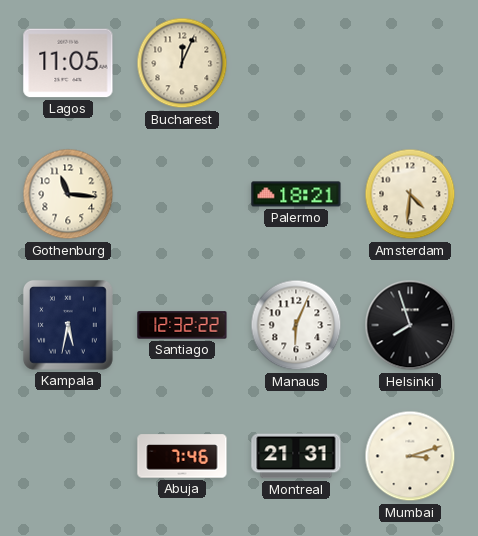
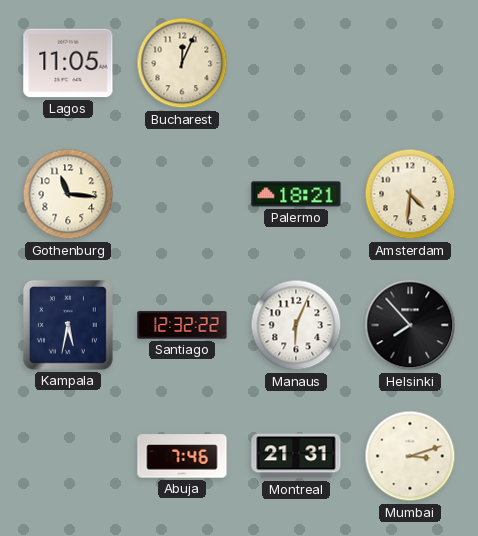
Helsinki: 7:57 -> 7:53
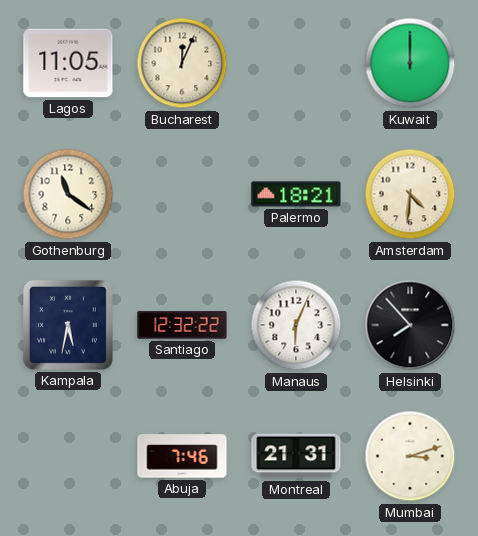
Kuwait: none -> 12:00
Gothenburg: 11:16 -> 11:21
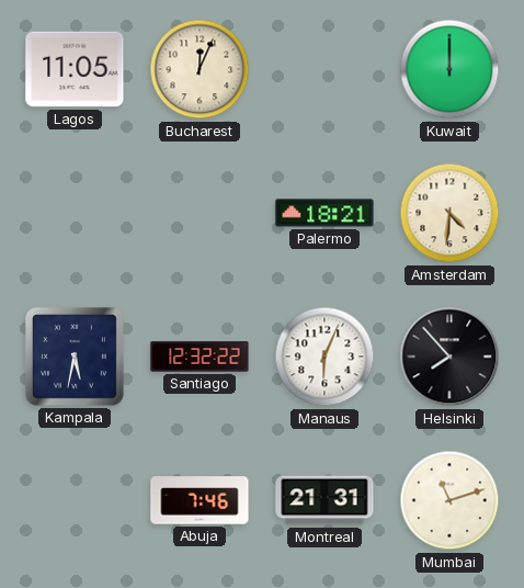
Gothenburg: 11:21 -> none
Mumbai: 3:12 -> 11:12
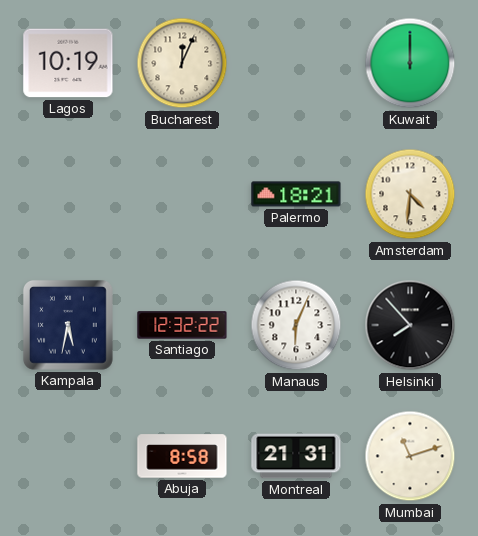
Lagos: 11:05 -> 10:19
Abuja: 7:46 -> 8:58
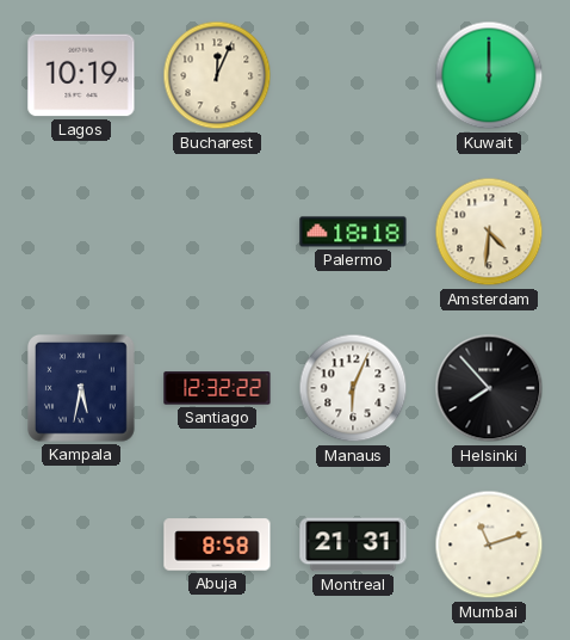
Palermo: 18:21 -> 18:18
